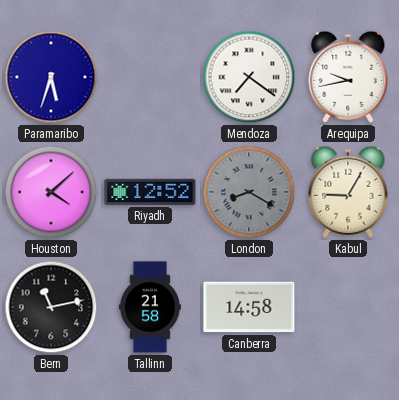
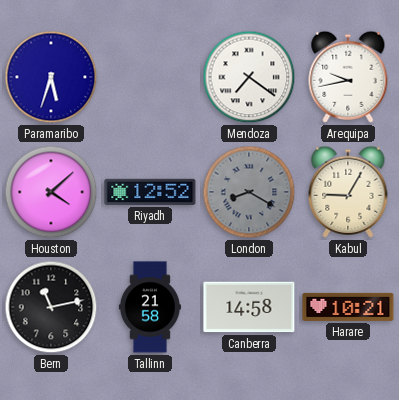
Harare: none -> 10:21
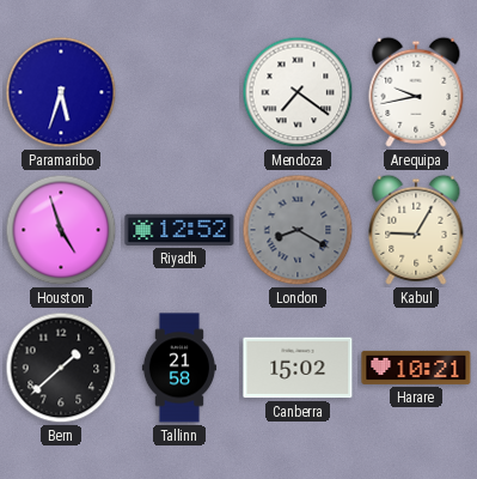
Houston: 4:08 -> 4:57
Bern: 11:13 -> 1:38
Canberra: 14:58 -> 15:02
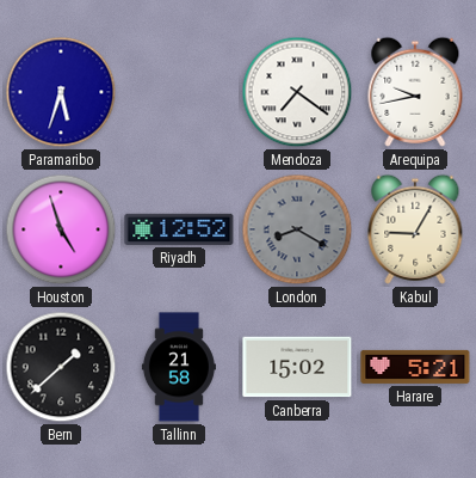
Harare: 10:21 -> 5:21
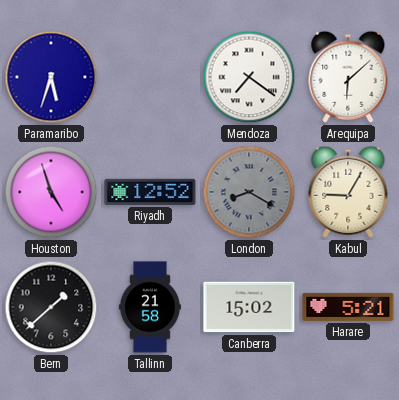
Arequipa: 9:43 -> 6:08
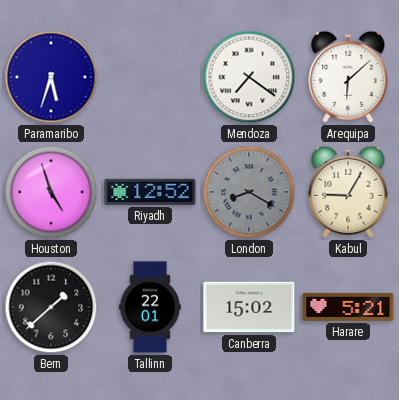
Tallinn: 21:58 -> 22:01
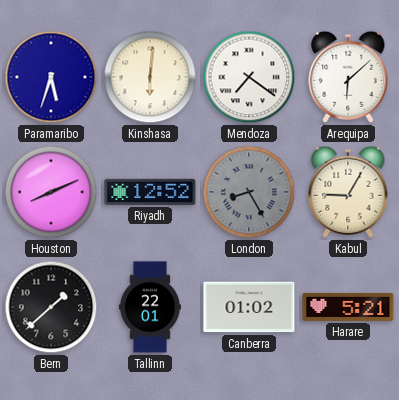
Kinshasa: none -> 6:01
Houston: 4:57 -> 8:11
London: 8:20 -> 8:25
Canberra: 15:02 -> 01:02
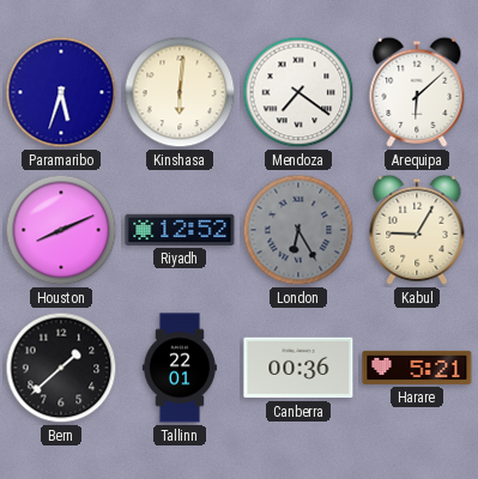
London: 8:25 -> 6:25
Canberra: 01:02 -> 00:36
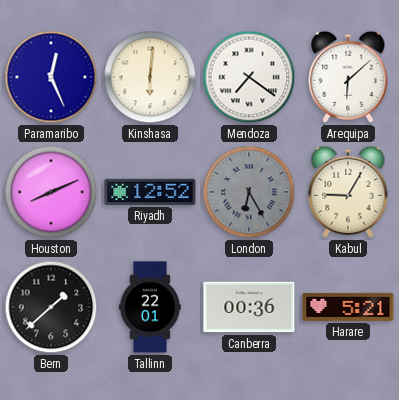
Paramaribo: 5:33 -> 12:26
